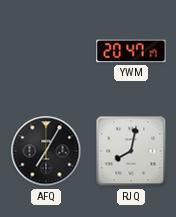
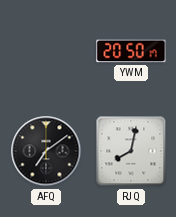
YWM: 20:47 -> 20:50
AFQ: 7:05 -> 7:09
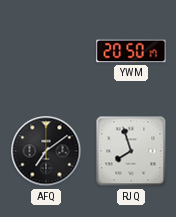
RJQ: 8:02 -> 7:57
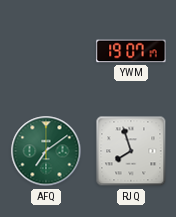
YWM: 20:50 -> 19:07
AFQ dial: black -> green
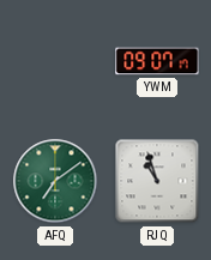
YWM: 19:07 -> 09:07
RJQ: 7:57 -> 10:57
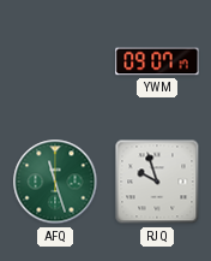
AFQ: 7:09 -> 11:27
RJQ: 10:57 -> 9:57
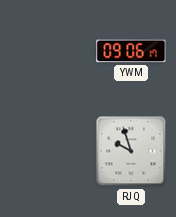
YWM: 09:07 -> 09:06
AFQ: 11:27 -> none
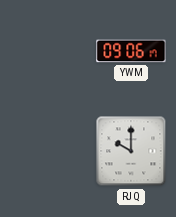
RJQ: 9:57 -> 10:00
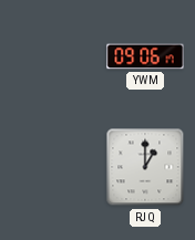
RJQ: 10:00 -> 1:00
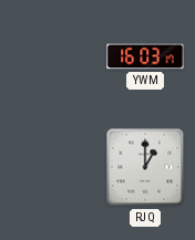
YWM: 09:06 -> 16:03
